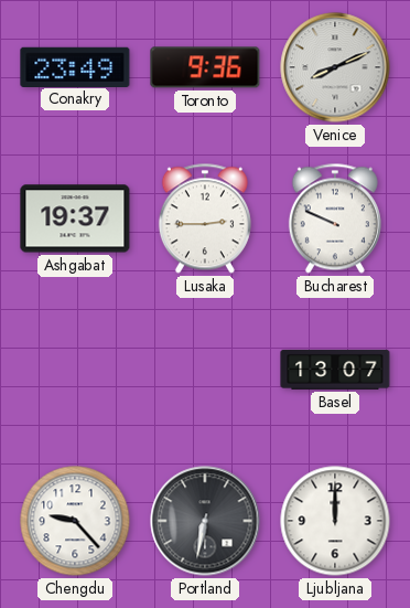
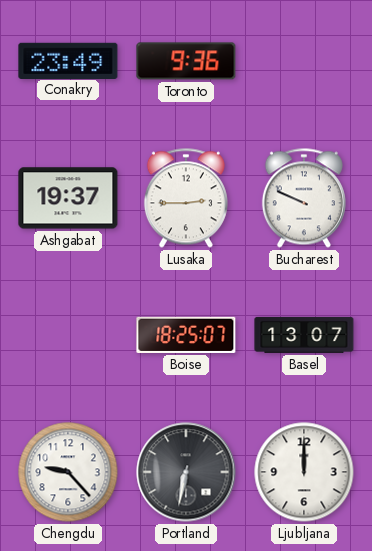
Venice: 8:11 -> none
Boise: none -> 18:25
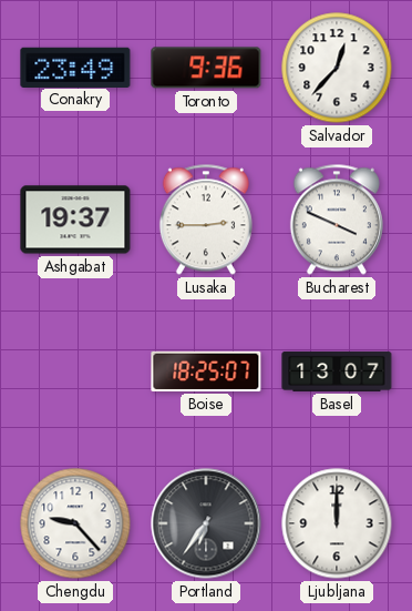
Salvador: none -> 12:37
Bucharest: 9:49 -> 3:49
Portland: 6:32 -> 6:36
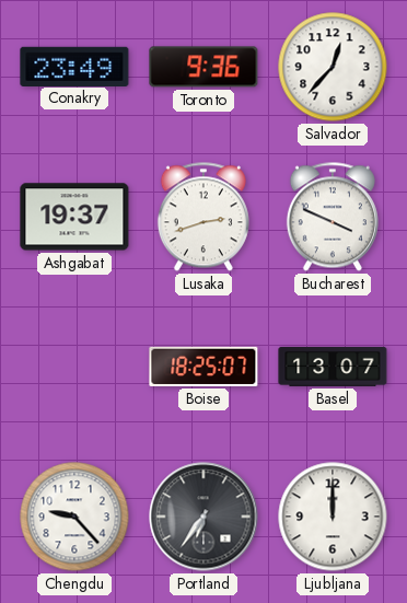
Lusaka: 2:45 -> 2:42
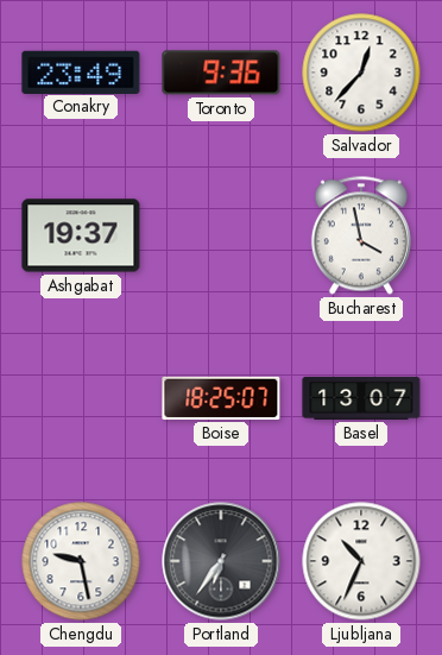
Lusaka: 2:42 -> none
Bucharest: 3:49 -> 3:58
Chengdu: 9:23 -> 9:28
Ljubljana: 12:00 -> 10:34
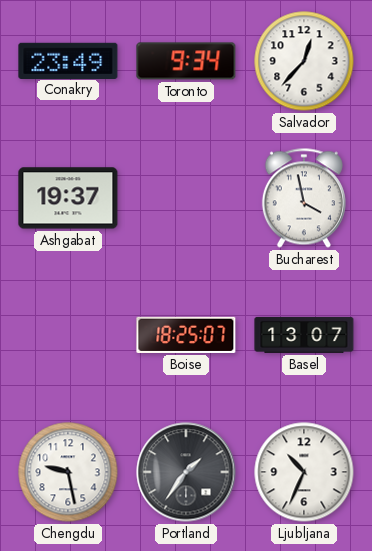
Toronto: 9:36 -> 9:34
Portland: 6:36 -> 1:36
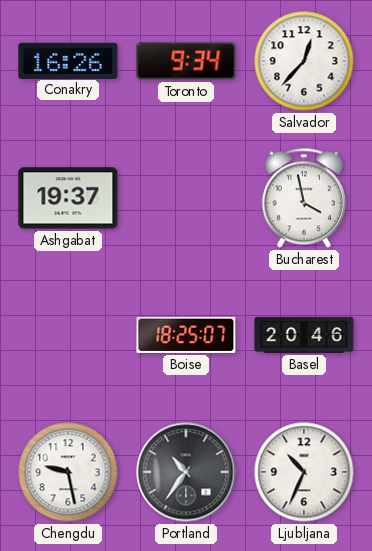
Conakry: 23:49 -> 16:26
Basel: 13:07 -> 20:46
Portland: 1:36 -> 10:36
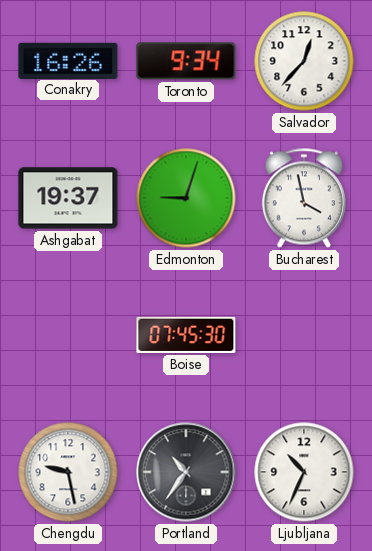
Edmonton: none -> 9:03
Boise: 18:25 -> 07:45
Basel: 20:46 -> none
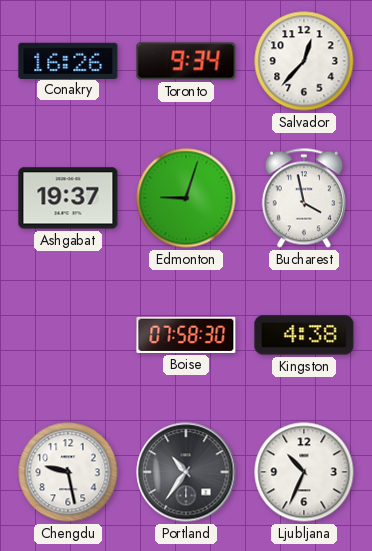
Boise: 07:45 -> 07:58
Kingston: none -> 4:38
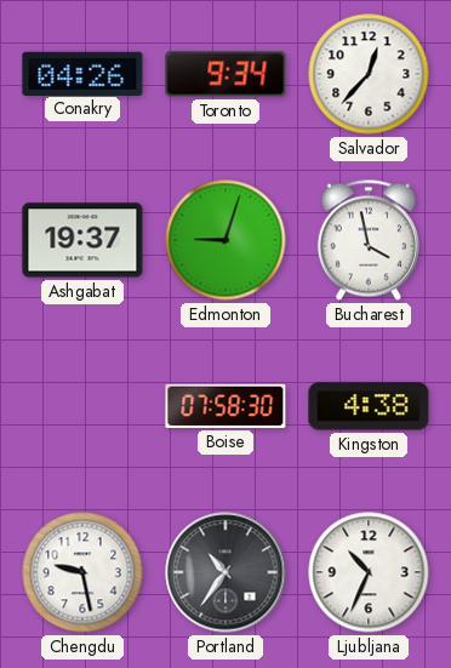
Conakry: 16:26 -> 04:26
